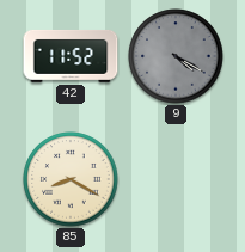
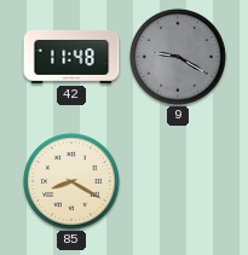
42: 11:52 -> 11:48
9: 4:20 -> 9:20
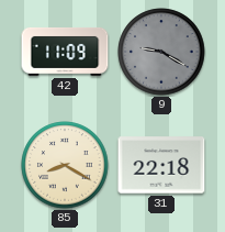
42: 11:48 -> 11:09
31: none -> 22:18
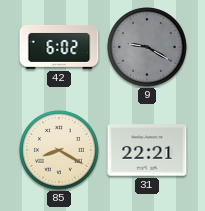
42: 11:09 -> 6:02
31: 22:18 -> 22:21
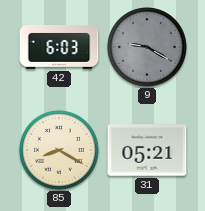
42: 6:02 -> 6:03
31: 22:21 -> 05:21
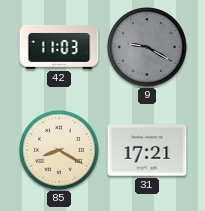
42: 6:03 -> 11:03
31: 05:21 -> 17:21
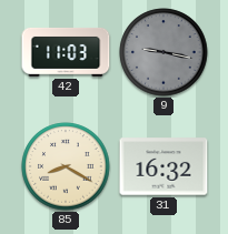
9: 9:20 -> 9:17
31: 17:21 -> 16:32
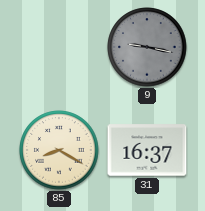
42: 11:03 -> none
31: 16:32 -> 16:37
